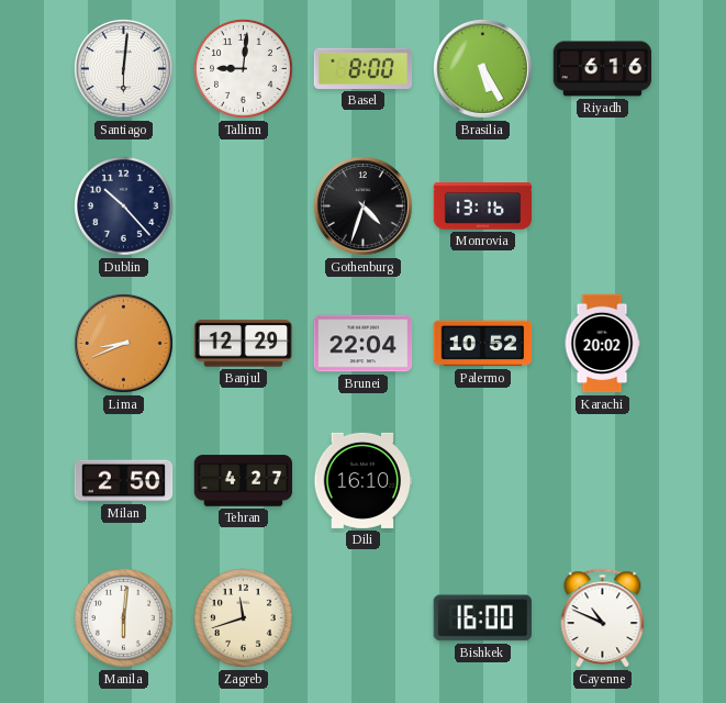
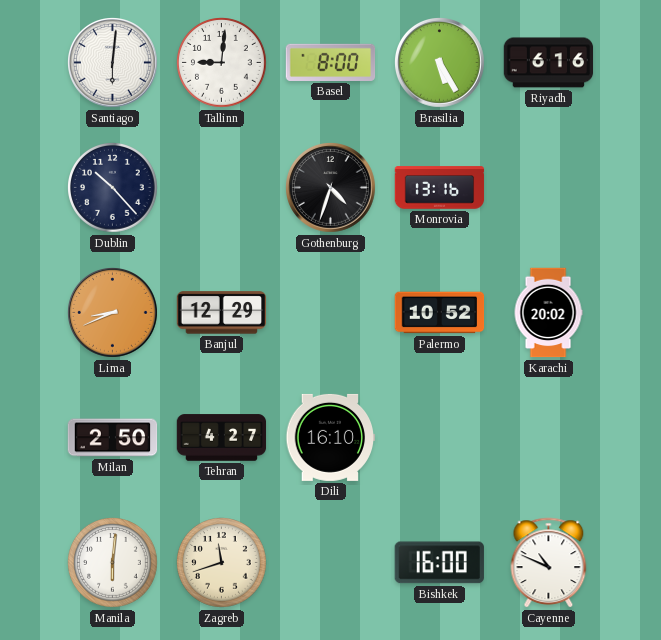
Brunei: 22:04 -> none
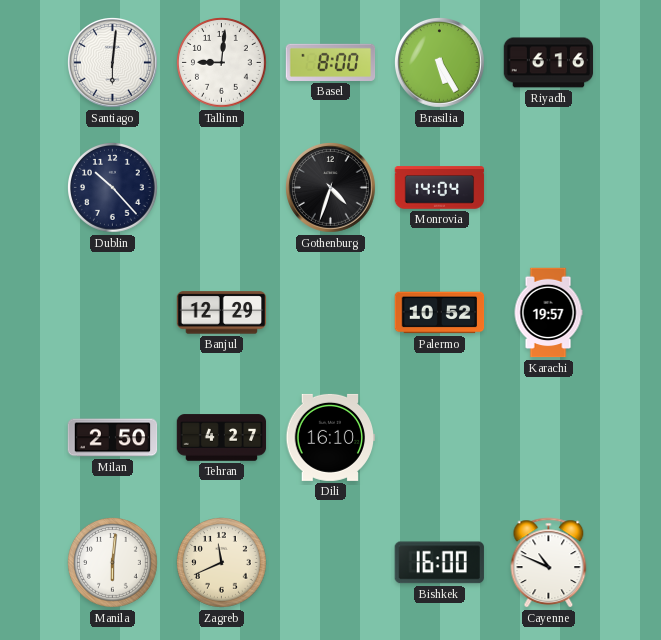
Monrovia: 13:16 -> 14:04
Lima: 8:41 -> none
Karachi: 20:02 -> 19:57
Zagreb: 11:42 -> 11:41
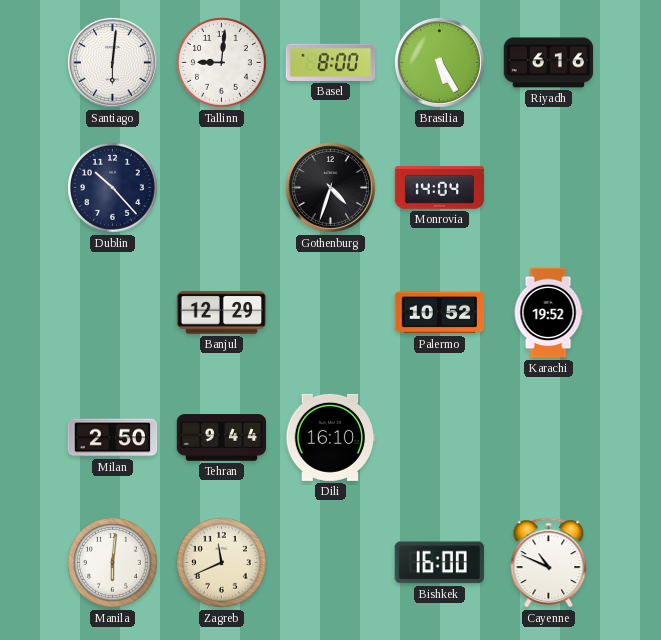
Karachi: 19:57 -> 19:52
Tehran: 4:27 -> 9:44
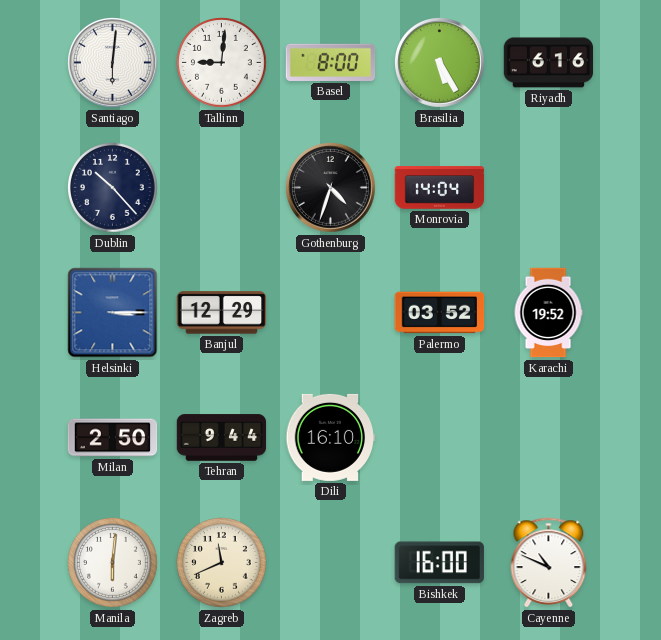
Helsinki: none -> 3:15
Palermo: 10:52 -> 03:52
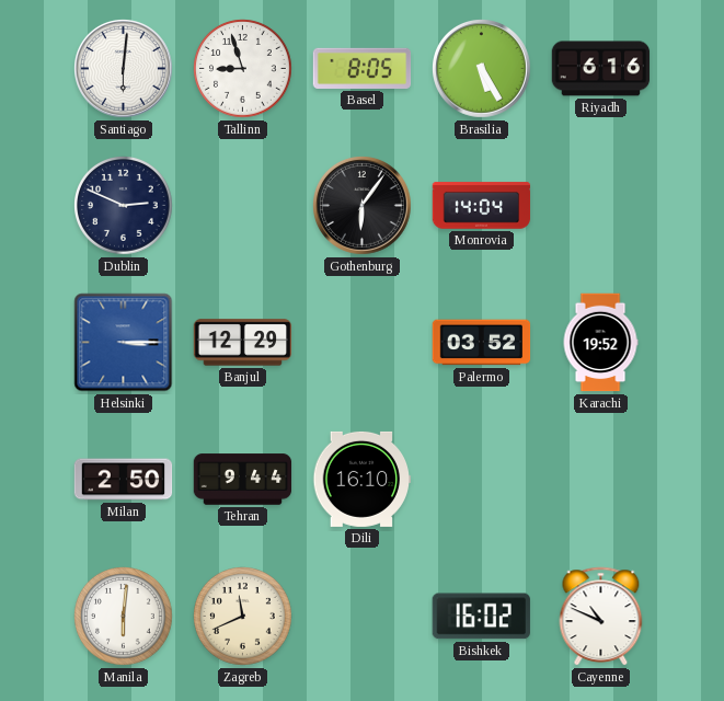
Tallinn: 9:01 -> 8:57
Basel: 8:00 -> 8:05
Dublin: 10:23 -> 2:49
Gothenburg: 4:33 -> 6:06
Bishkek: 16:00 -> 16:02
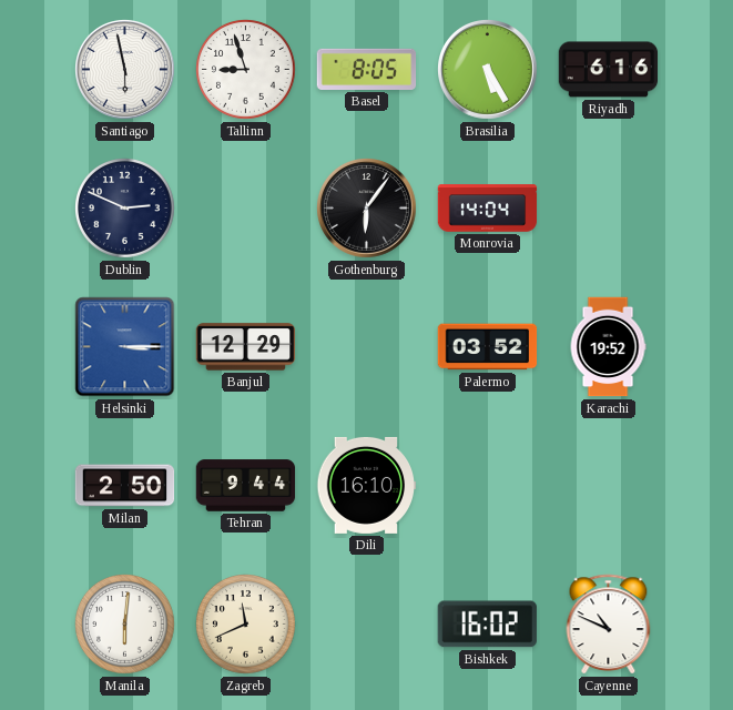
Santiago: 6:01 -> 5:58
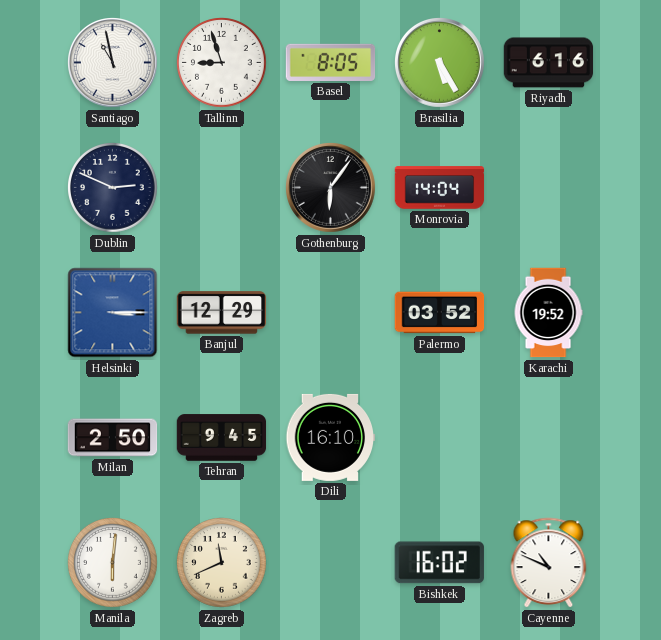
Santiago: 5:58 -> 10:58
Tehran: 9:44 -> 9:45
